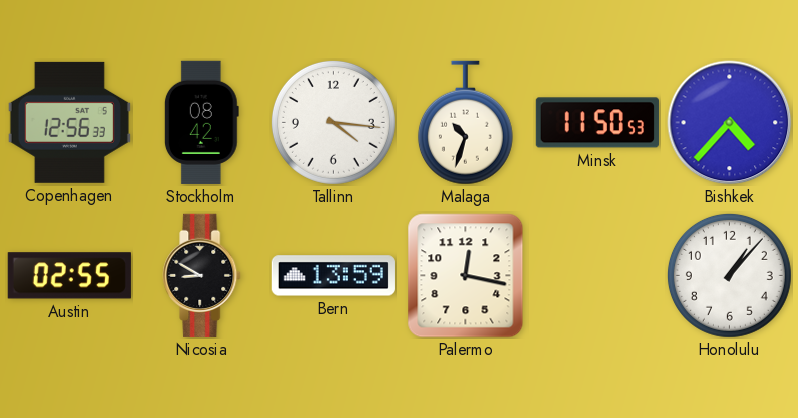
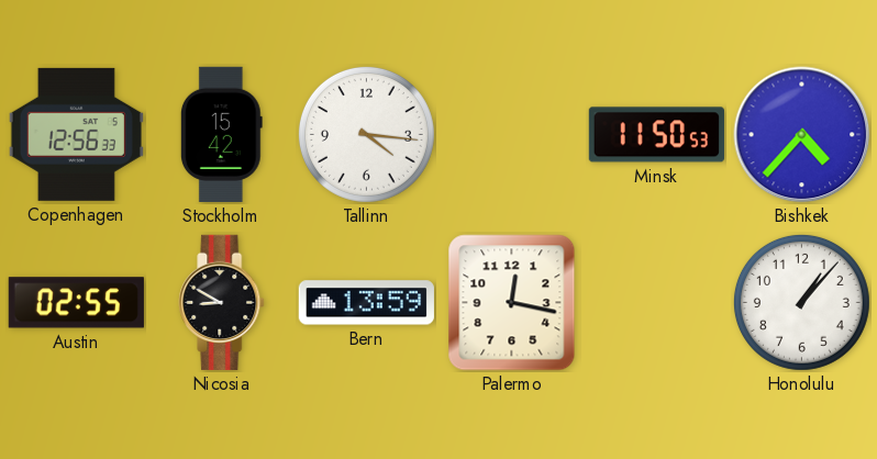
Stockholm: 08:42 -> 15:42
Malaga: 10:33 -> none
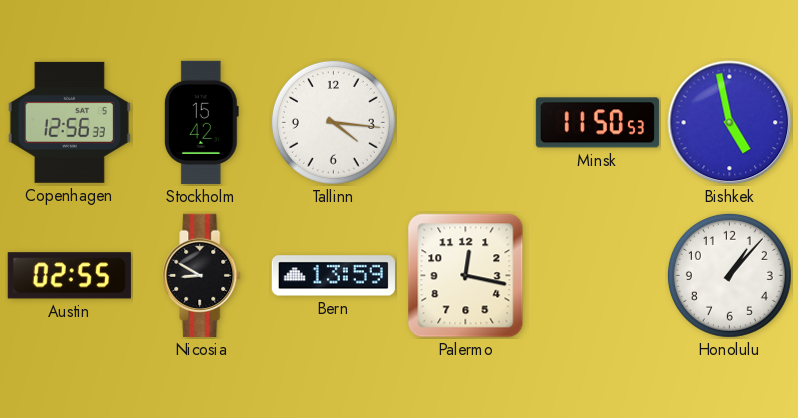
Bishkek: 4:37 -> 4:58
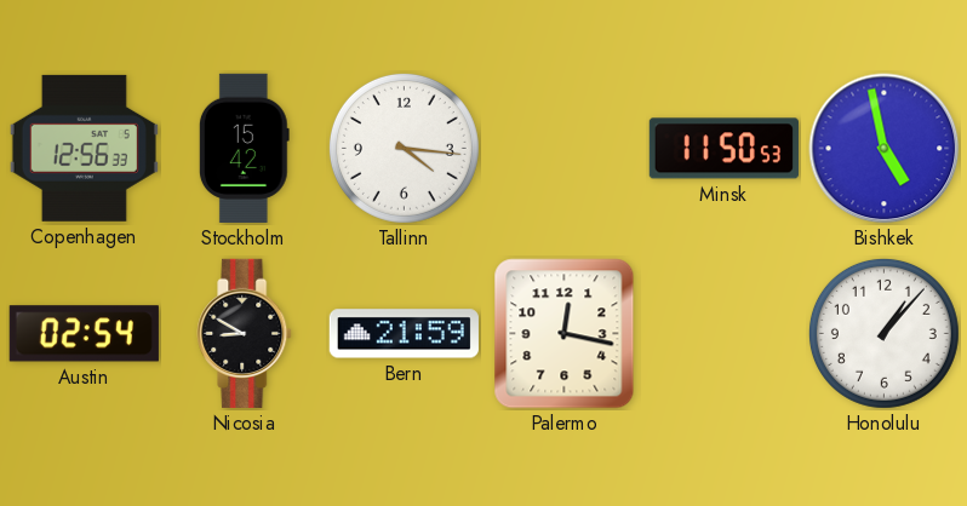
Austin: 02:55 -> 02:54
Bern: 13:59 -> 21:59
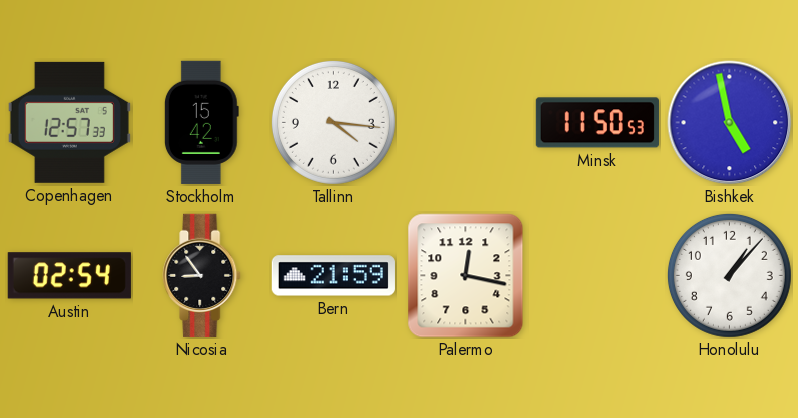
Copenhagen: 12:56 -> 12:57
Nicosia: 8:50 -> 8:54
